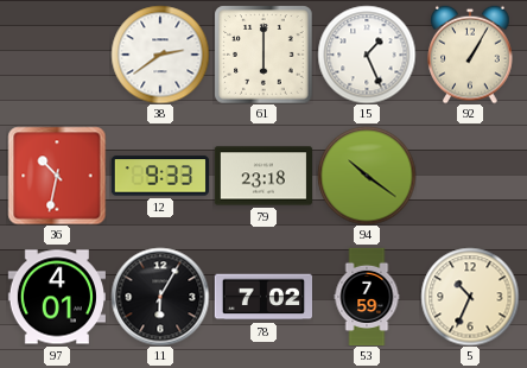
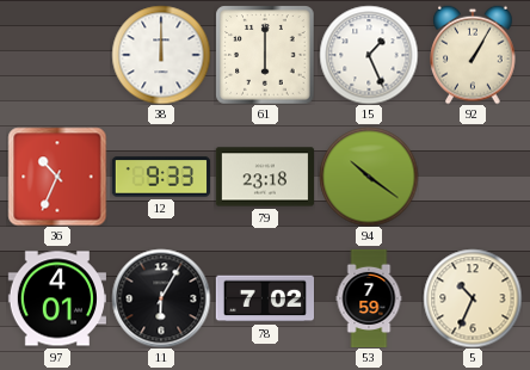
38: 2:39 -> 12:00
36: 10:32 -> 10:34
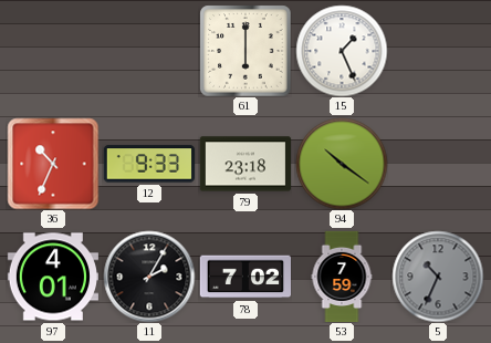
38: 12:00 -> none
92: 1:05 -> none
11: 6:05 -> 2:05
5 dial: cream -> grey
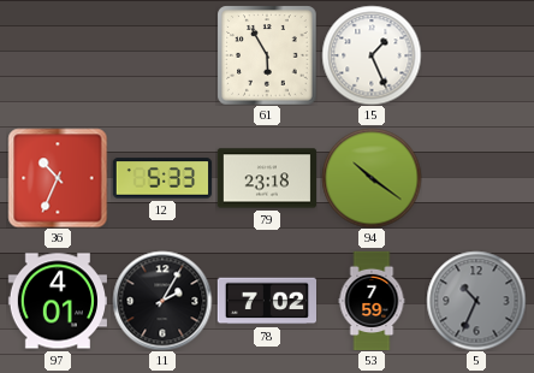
61: 6:00 -> 5:55
12: 9:33 -> 5:33
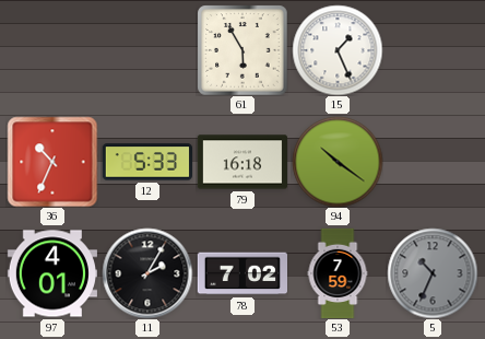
79: 23:18 -> 16:18
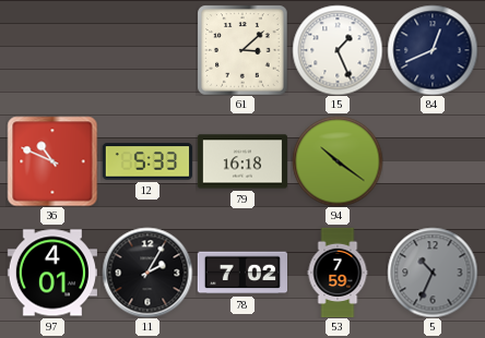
61: 5:55 -> 3:08
84: none -> 12:41
36: 10:34 -> 10:49
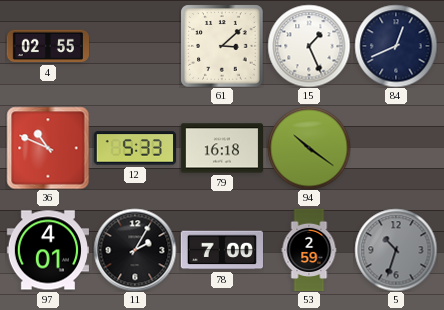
4: none -> 02:55
78: 7:02 -> 7:00
53: 7:59 -> 2:59
5: 10:34 -> 10:33
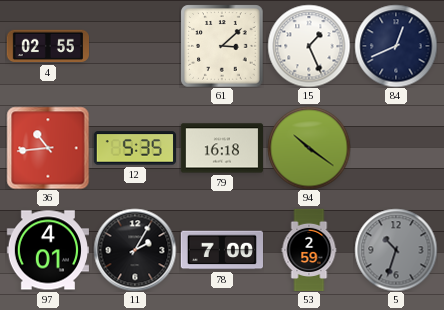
36: 10:49 -> 10:44
12: 5:33 -> 5:35
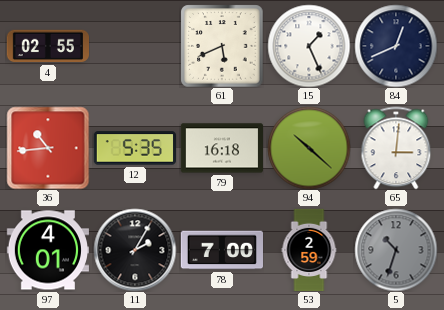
61: 3:08 -> 5:41
94: 10:21 -> 10:22
65: none -> 3:01
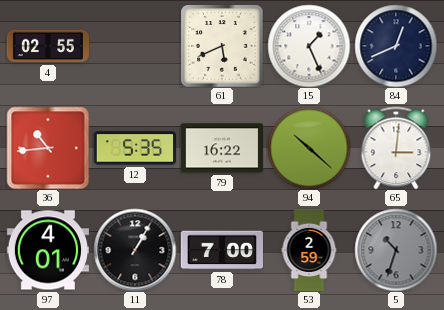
79: 16:18 -> 16:22
11: 2:05 -> 1:05
